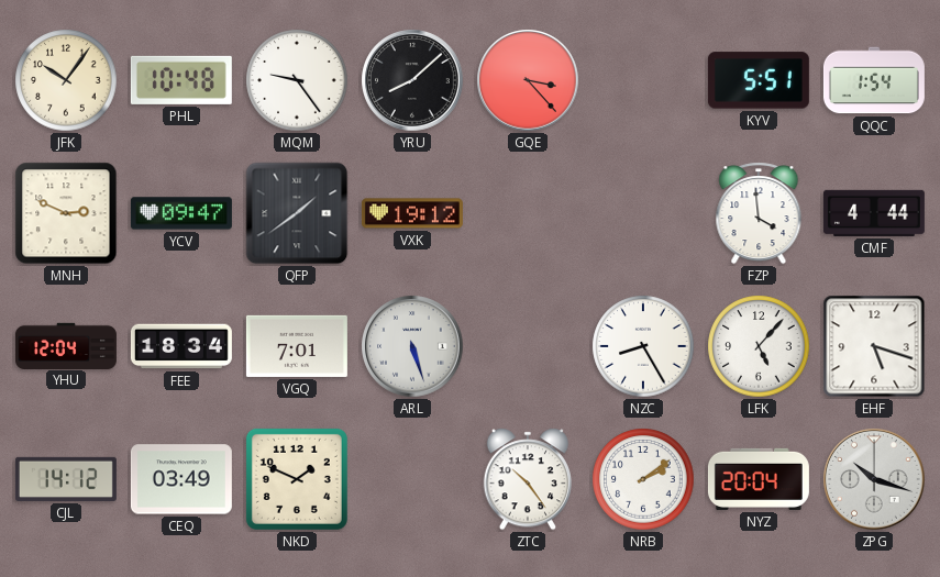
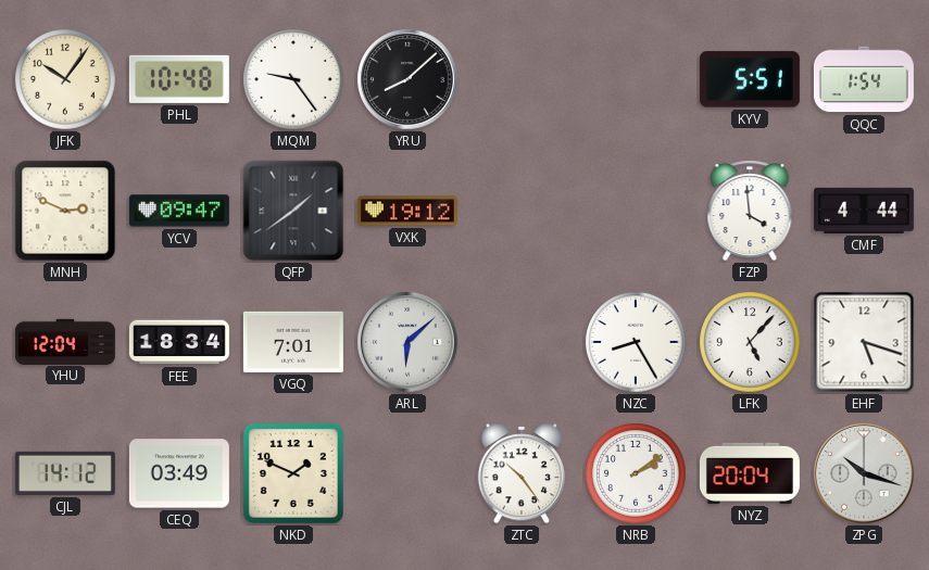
GQE: 3:23 -> none
ARL: 5:27 -> 6:08
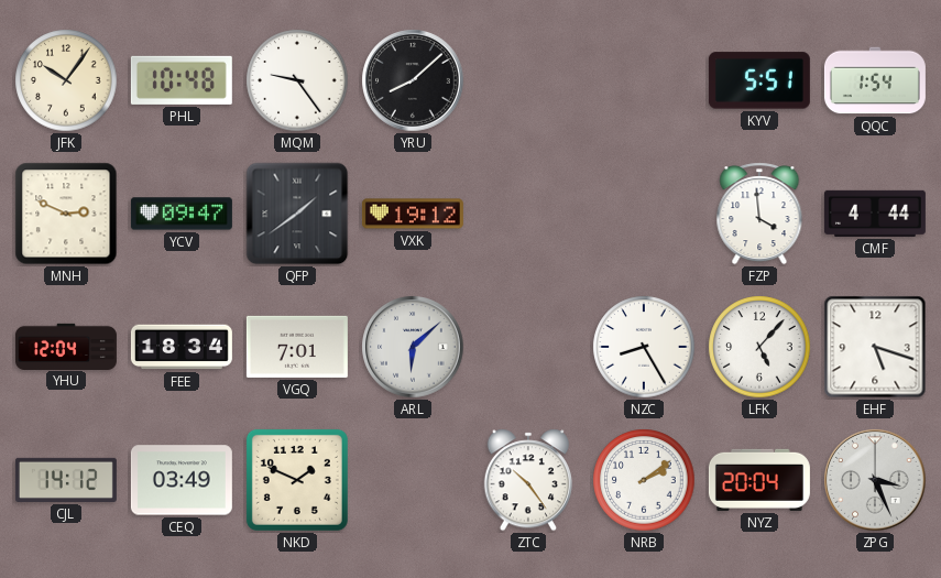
ZPG: 10:18 -> 3:26
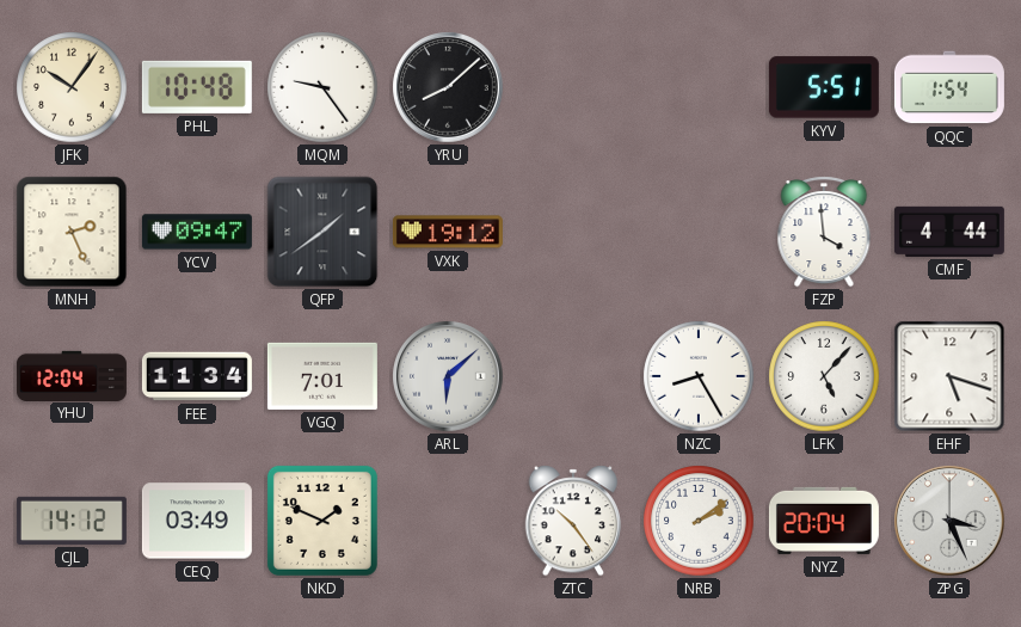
MNH: 2:49 -> 2:26
FEE: 18:34 -> 11:34
